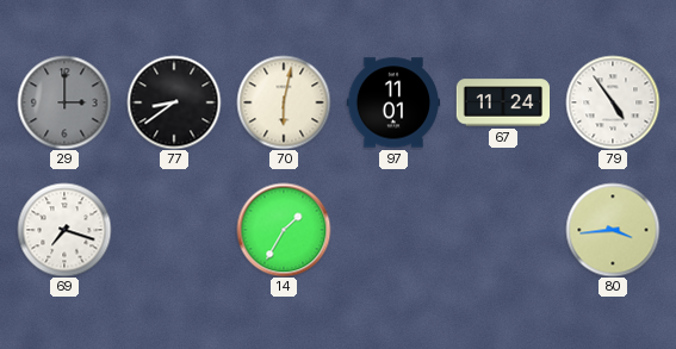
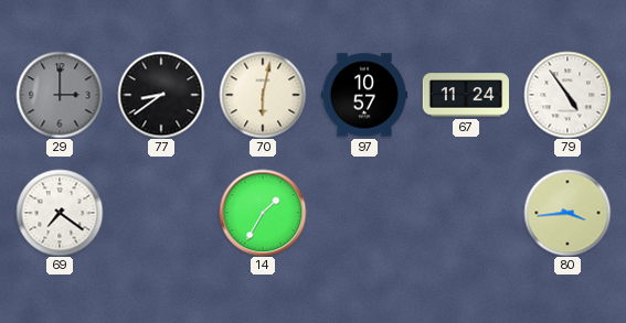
97: 11:01 -> 10:57
69: 7:18 -> 7:21
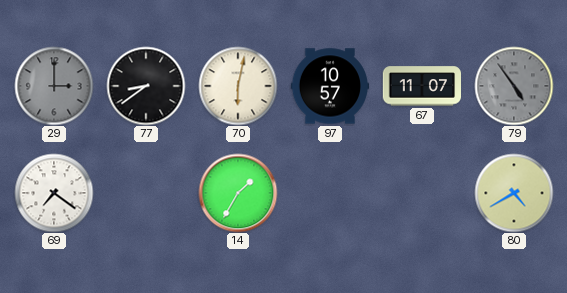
67: 11:24 -> 11:07
79 dial: white -> grey
80: 3:44 -> 4:40
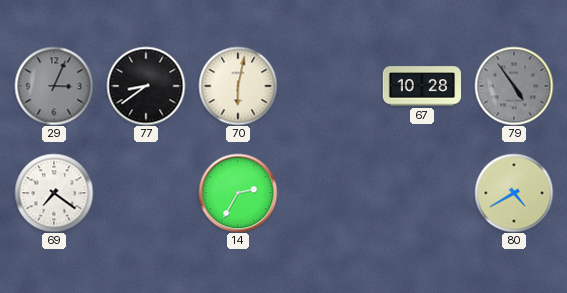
29: 3:00 -> 3:04
97: 10:57 -> none
67: 11:07 -> 10:28
14: 1:35 -> 2:35
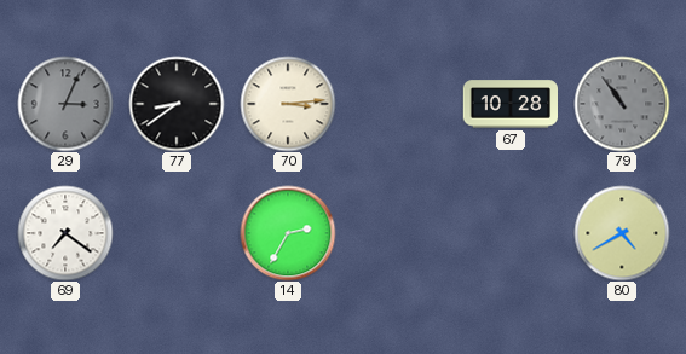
70: 6:02 -> 3:14
79: 4:54 -> 10:54
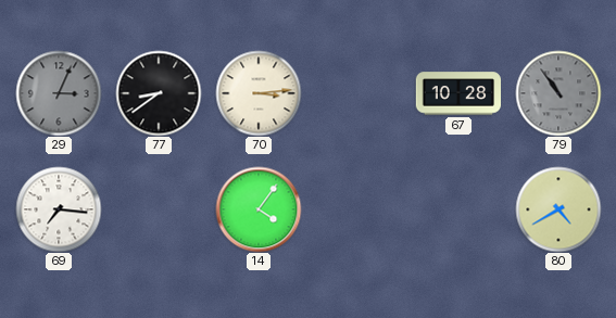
69: 7:21 -> 7:16
14: 2:35 -> 4:06
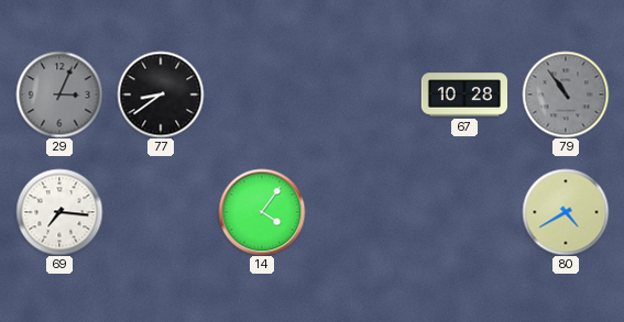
70: 3:14 -> none
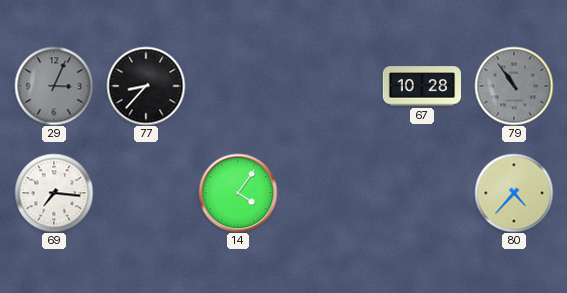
77: 8:39 -> 8:37
80: 4:40 -> 4:37
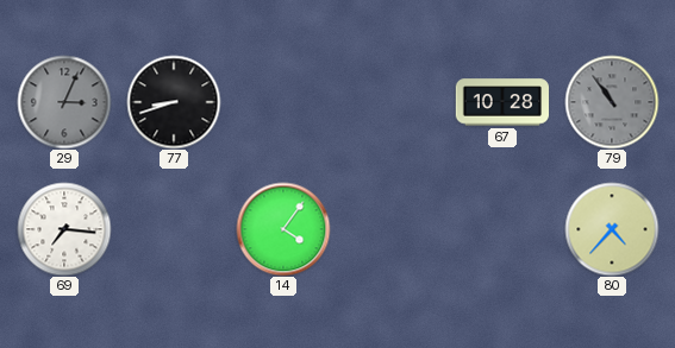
77: 8:37 -> 8:42
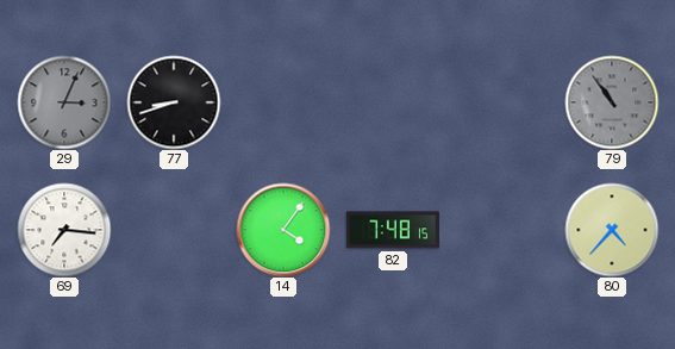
67: 10:28 -> none
82: none -> 7:48
